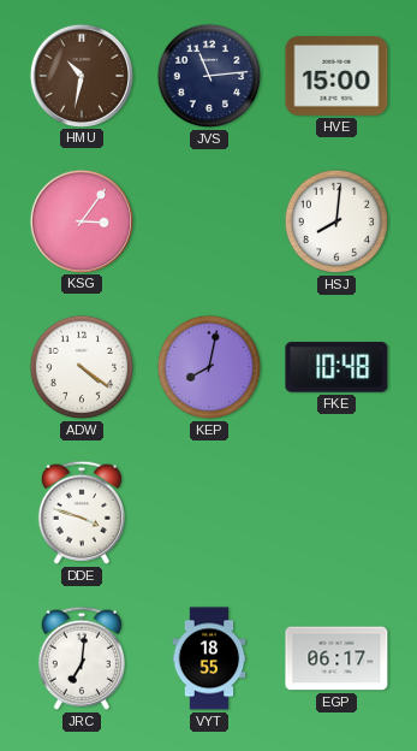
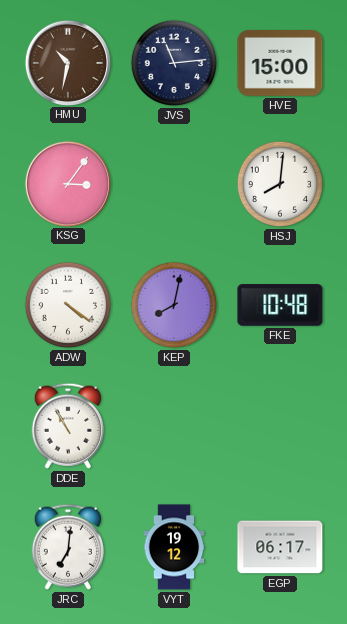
DDE: 3:48 -> 10:55
VYT: 18:55 -> 19:12
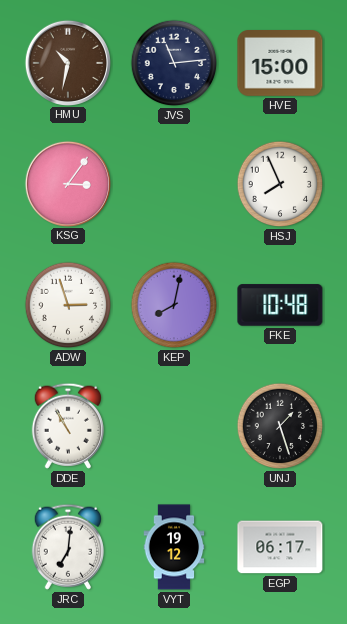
HSJ: 8:01 -> 7:56
ADW: 4:21 -> 2:57
UNJ: none -> 1:27
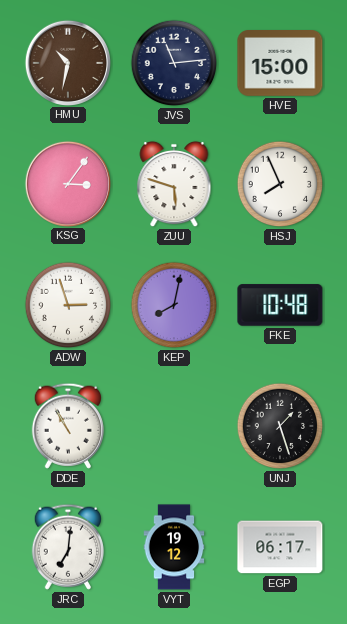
ZUU: none -> 5:48
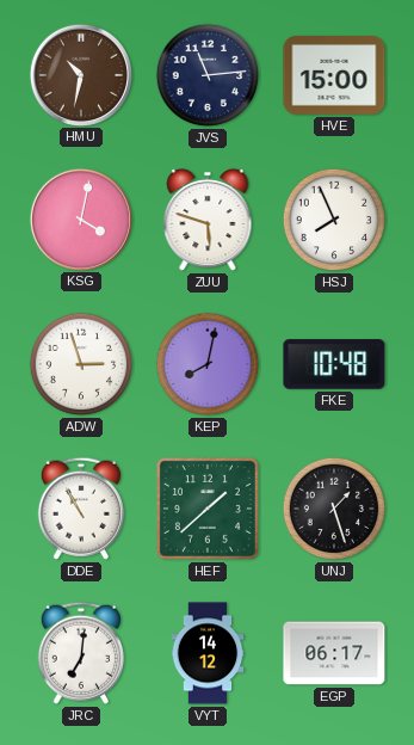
KSG: 3:06 -> 4:02
HEF: none -> 1:38
VYT: 19:12 -> 14:12
